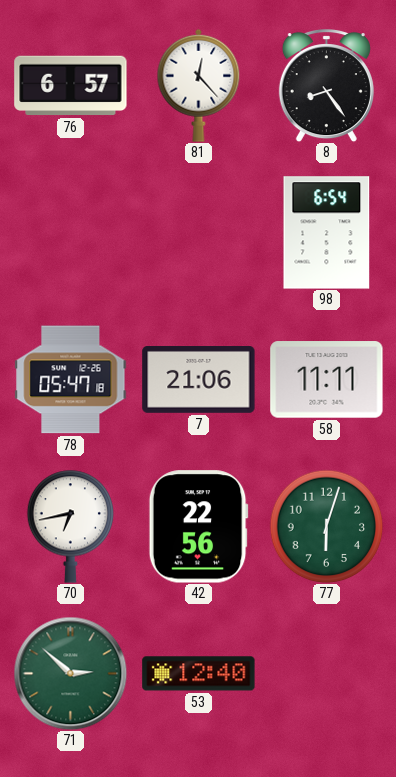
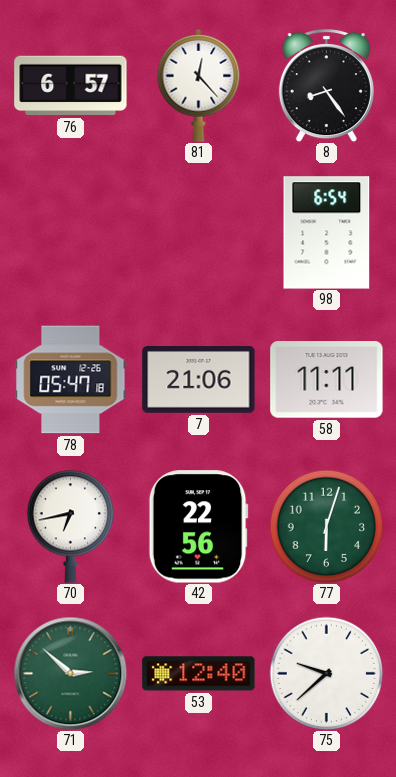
75: none -> 9:38
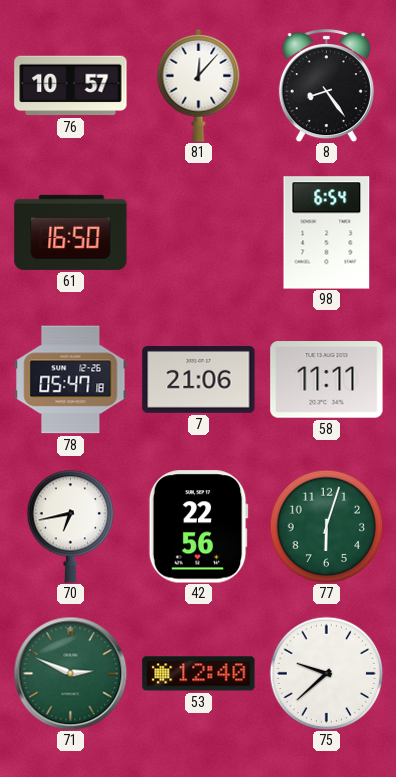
76: 6:57 -> 10:57
81: 12:23 -> 12:07
61: none -> 16:50
71: 2:52 -> 2:49
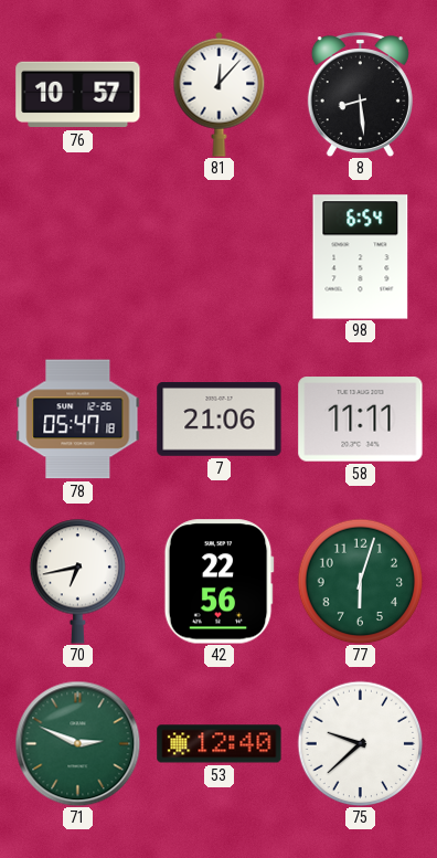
8: 8:24 -> 8:29
61: 16:50 -> none
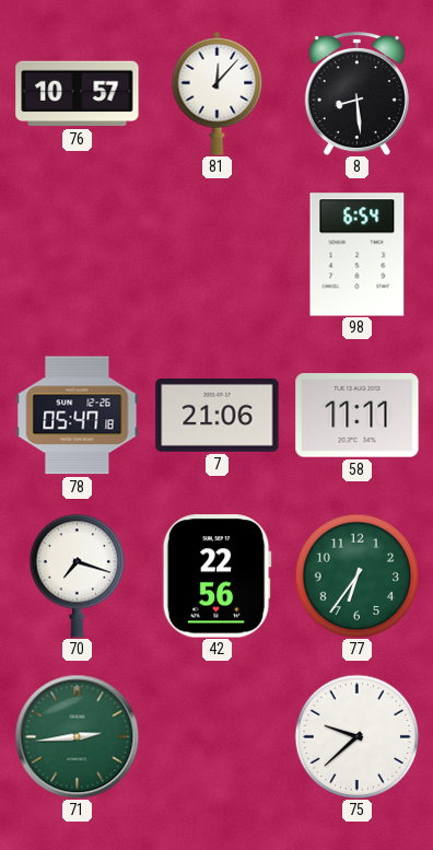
70: 6:43 -> 7:18
77: 6:03 -> 6:36
71: 2:49 -> 2:44
53: 12:40 -> none
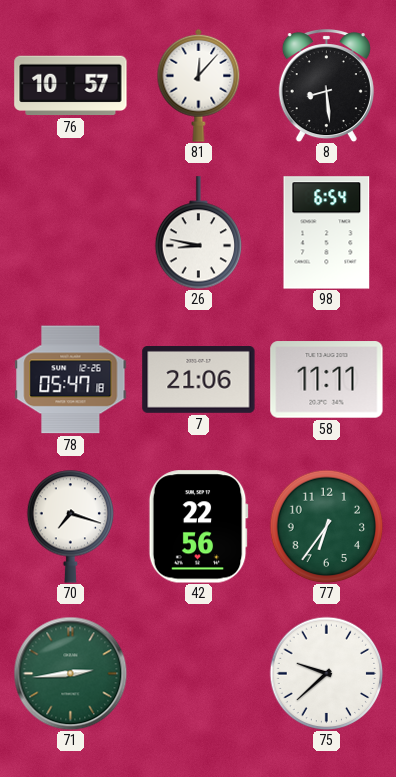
26: none -> 8:47
